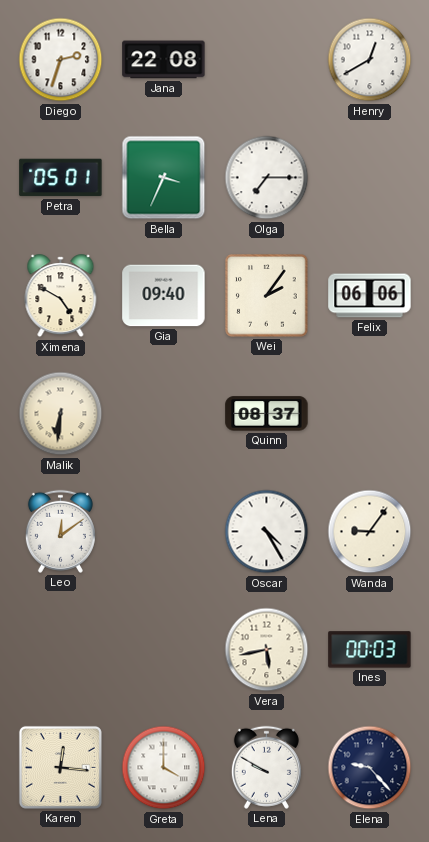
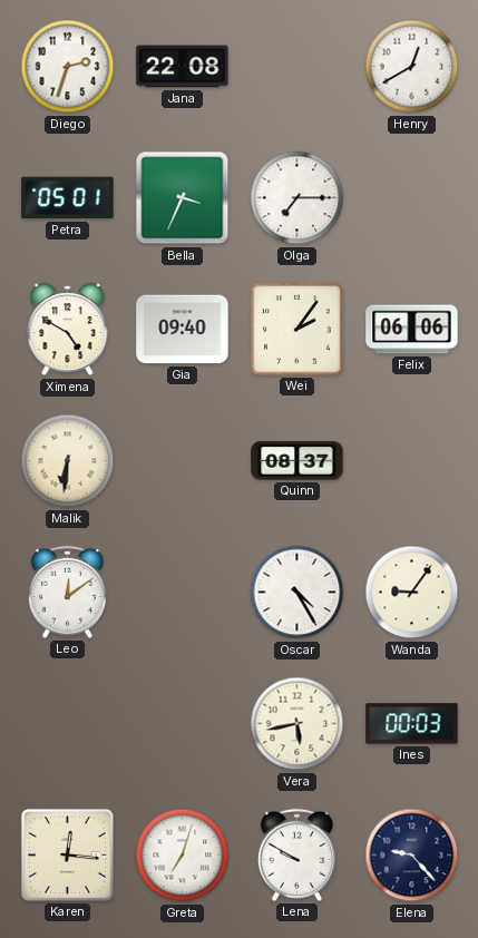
Greta: 4:00 -> 7:03
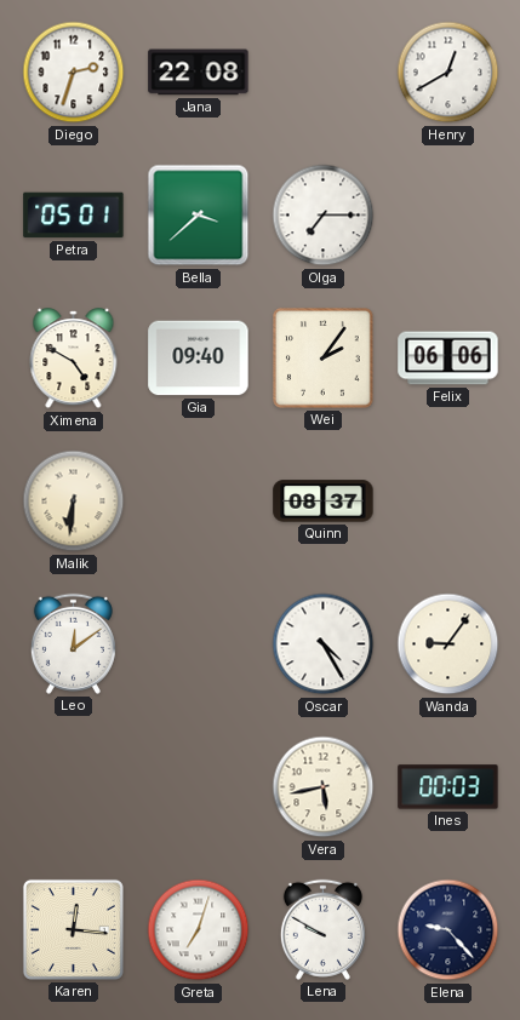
Bella: 3:34 -> 3:38
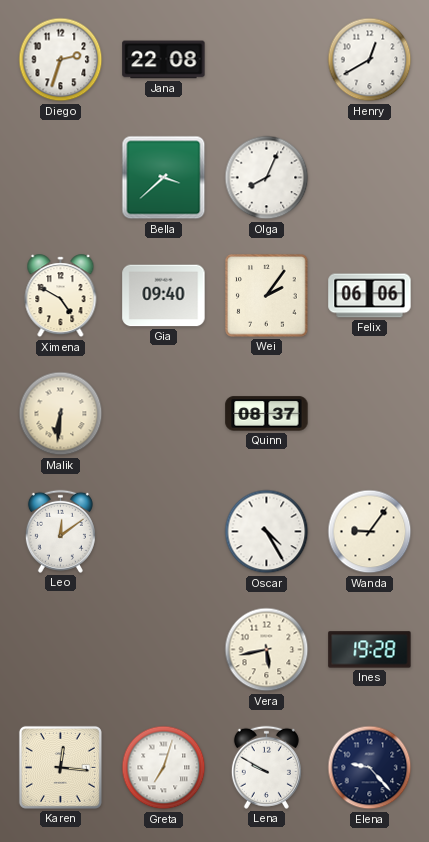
Petra: 05:01 -> none
Olga: 7:15 -> 8:04
Ines: 00:03 -> 19:28
